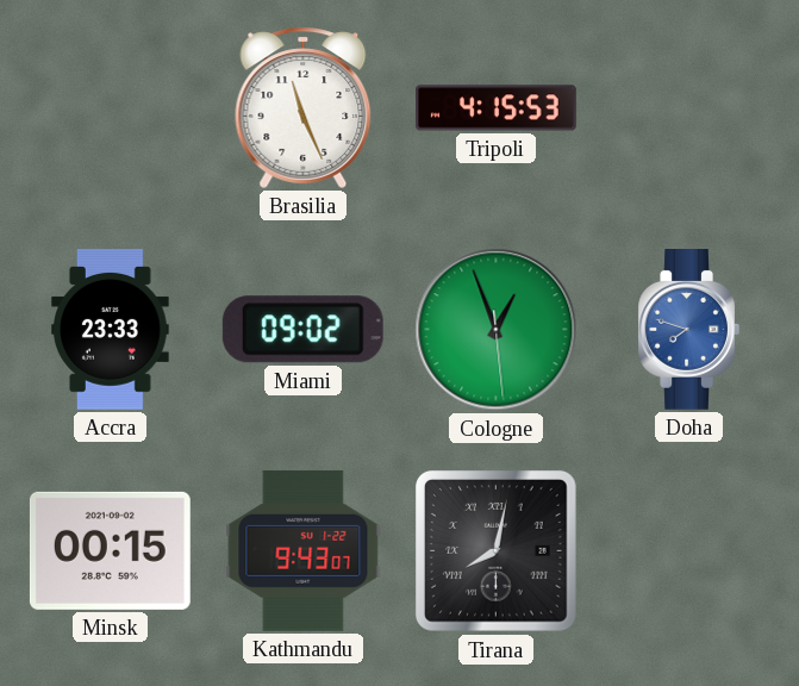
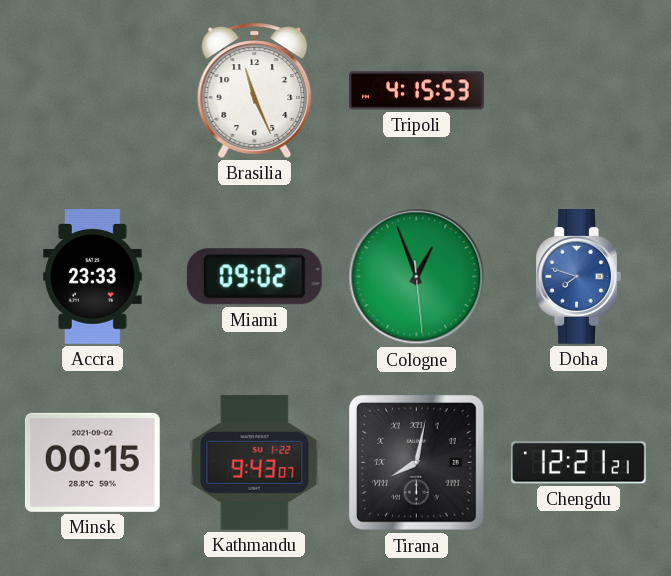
Chengdu: none -> 12:21
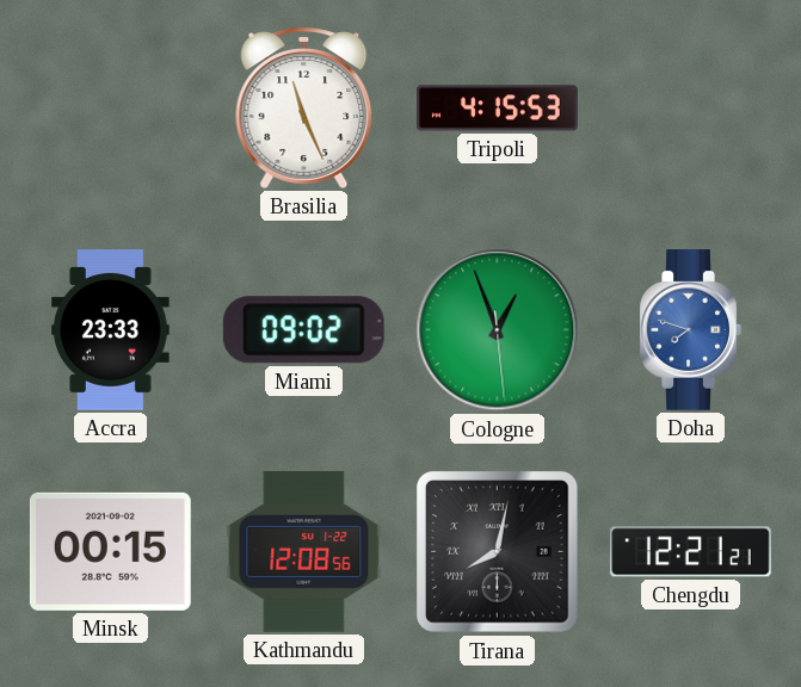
Kathmandu: 9:43 -> 12:08
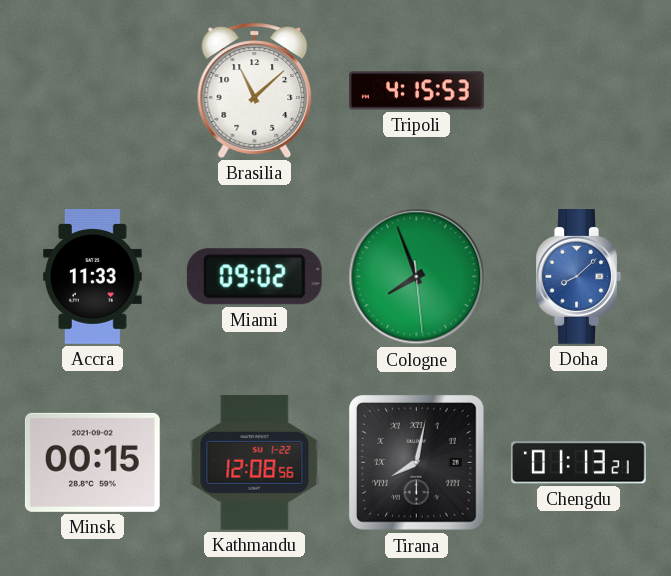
Brasilia: 11:26 -> 11:08
Accra: 23:33 -> 11:33
Cologne: 12:56 -> 7:56
Doha: 7:48 -> 8:08
Chengdu: 12:21 -> 01:13
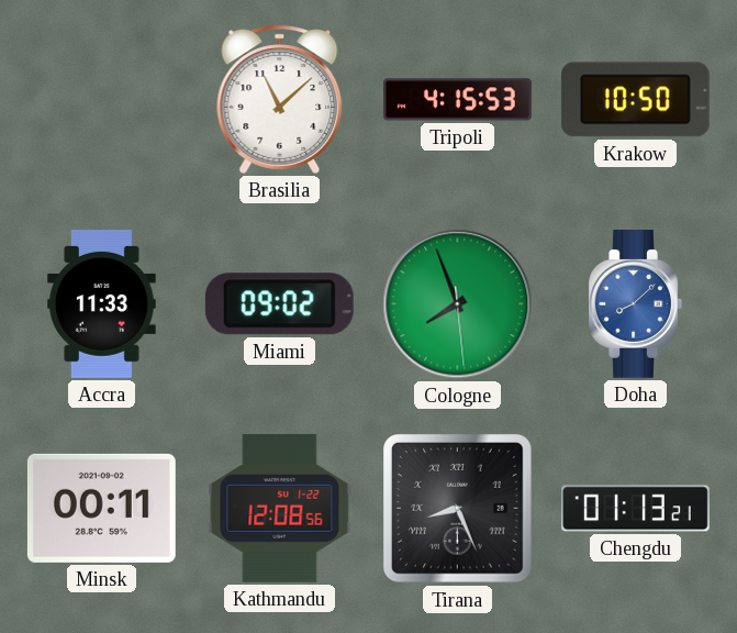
Krakow: none -> 10:50
Minsk: 00:15 -> 00:11
Tirana: 8:02 -> 8:26
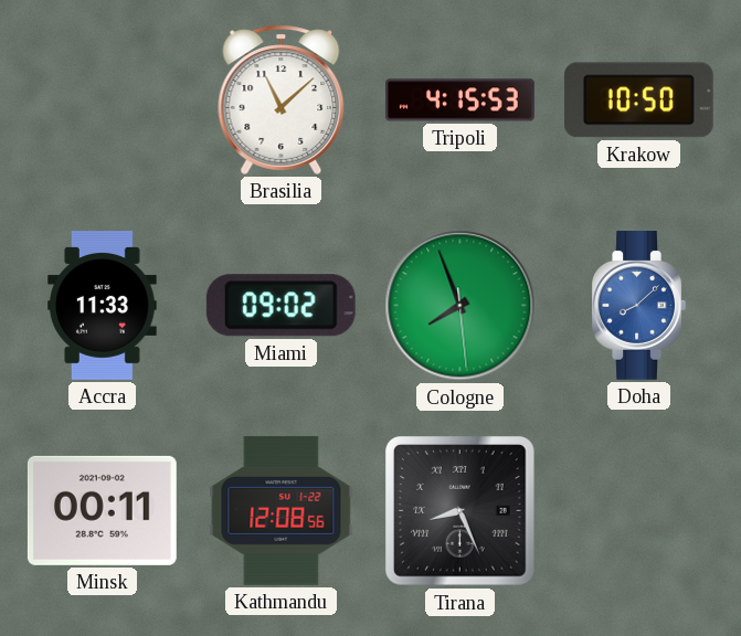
Chengdu: 01:13 -> none
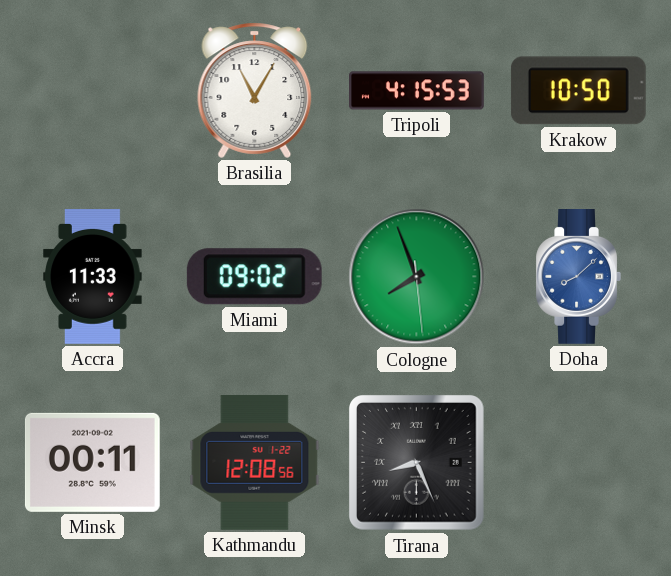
Brasilia: 11:08 -> 11:05
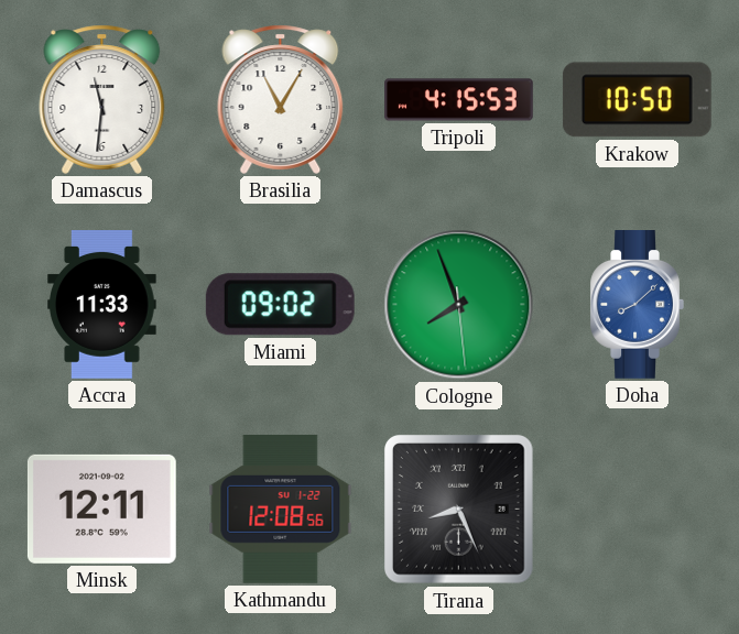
Damascus: none -> 11:31
Minsk: 00:11 -> 12:11
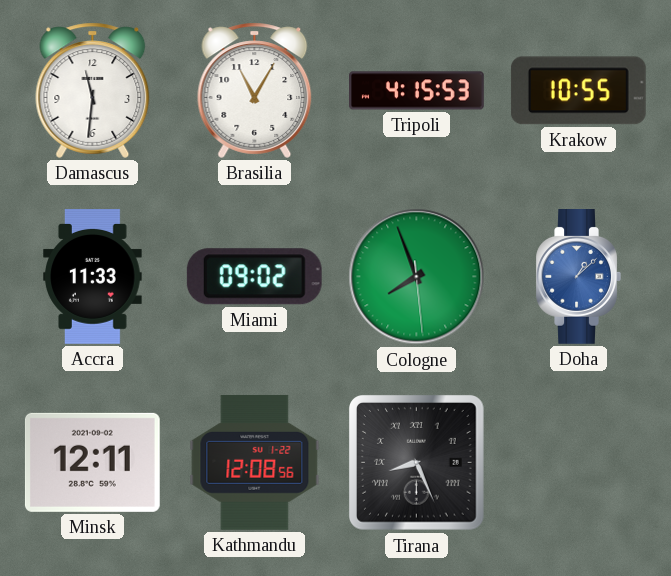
Krakow: 10:50 -> 10:55
Doha: 8:08 -> 1:08
